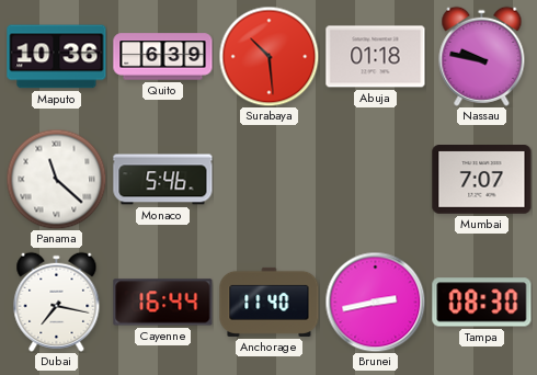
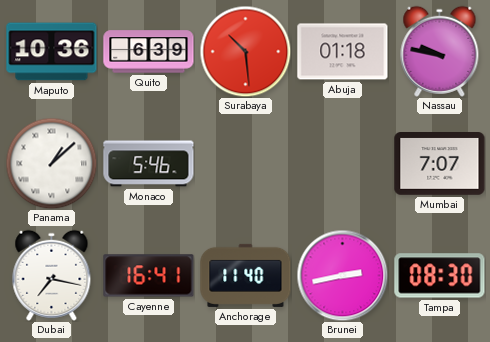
Panama: 11:22 -> 1:08
Cayenne: 16:44 -> 16:41
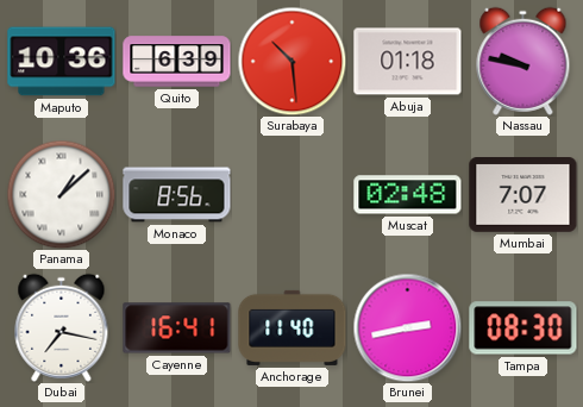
Monaco: 5:46 -> 8:56
Muscat: none -> 02:48
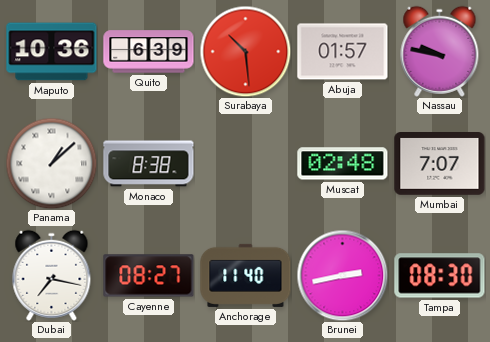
Abuja: 01:18 -> 01:57
Monaco: 8:56 -> 8:38
Cayenne: 16:41 -> 08:27
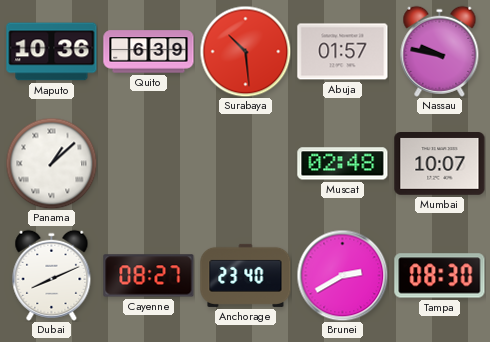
Monaco: 8:38 -> none
Mumbai: 7:07 -> 10:07
Dubai: 7:17 -> 8:11
Anchorage: 11:40 -> 23:40
Brunei: 2:43 -> 2:40
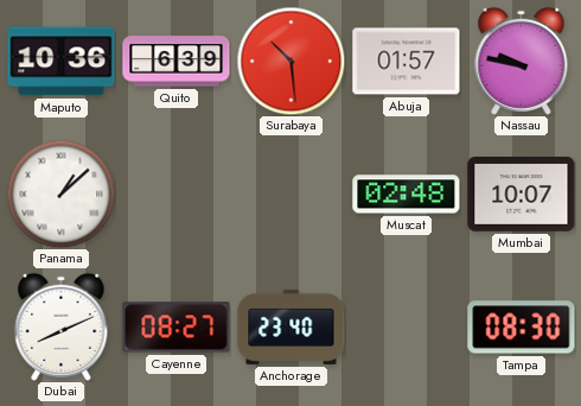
Brunei: 2:40 -> none
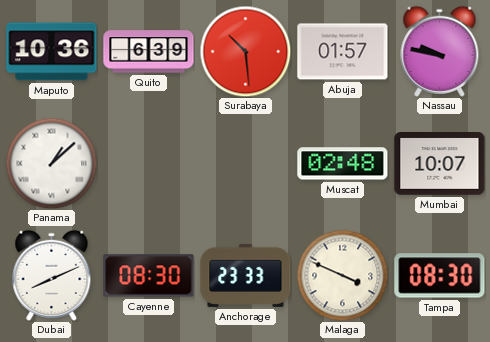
Cayenne: 08:27 -> 08:30
Anchorage: 23:40 -> 23:33
Malaga: none -> 3:49
